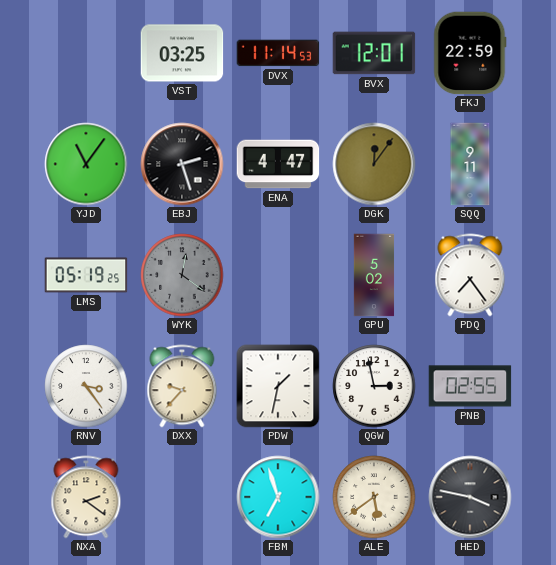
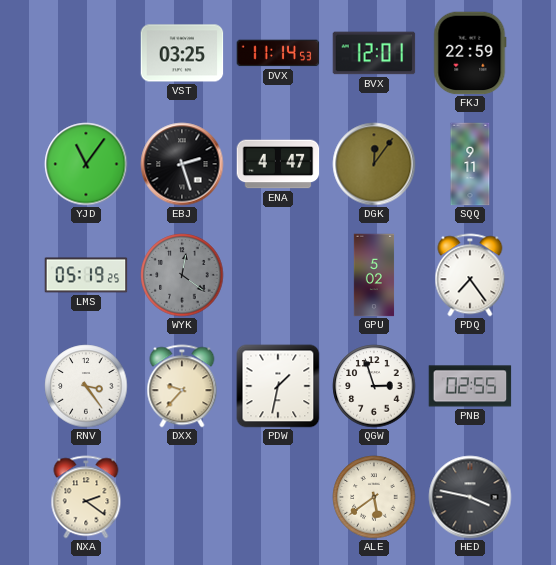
QGW: 2:58 -> 2:57
FBM: 6:57 -> none
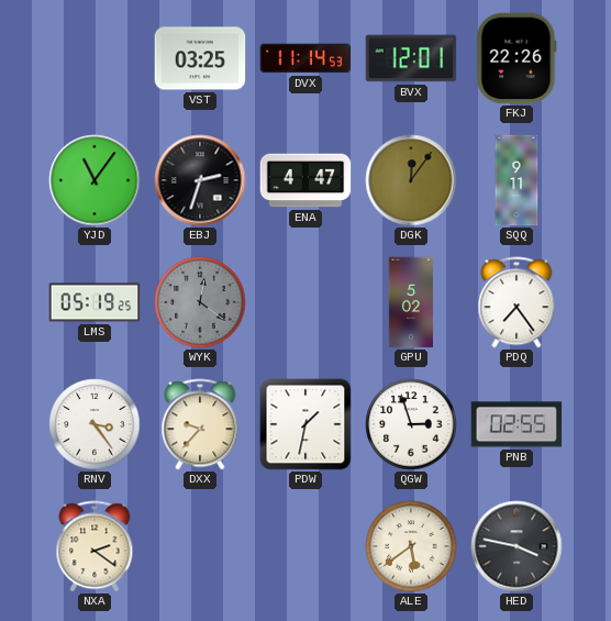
FKJ: 22:59 -> 22:26
EBJ: 2:27 -> 2:33
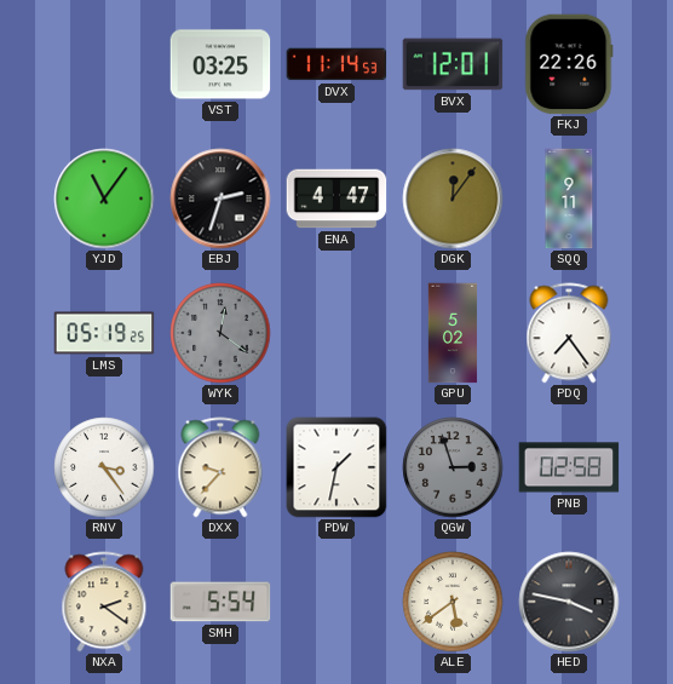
QGW dial: white -> grey
PNB: 02:55 -> 02:58
SMH: none -> 5:54
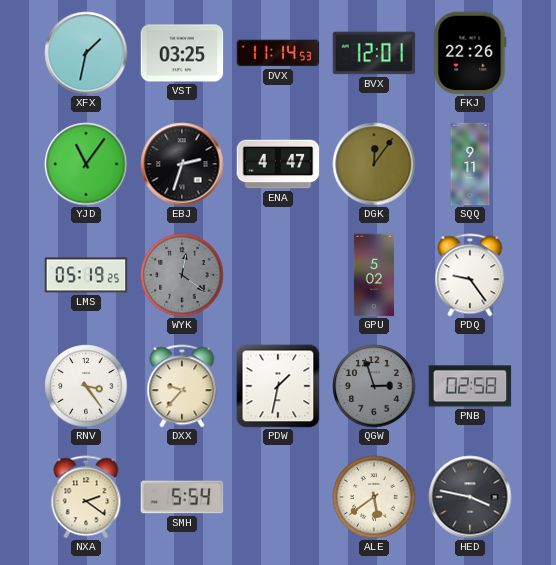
XFX: none -> 1:32
PDQ: 7:24 -> 9:24
